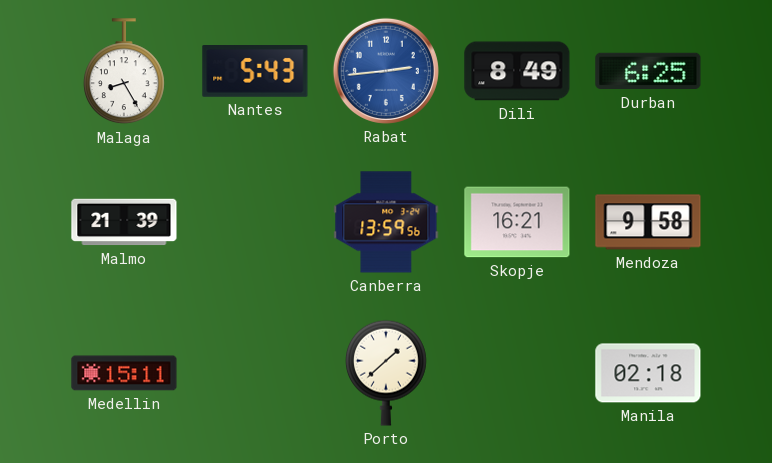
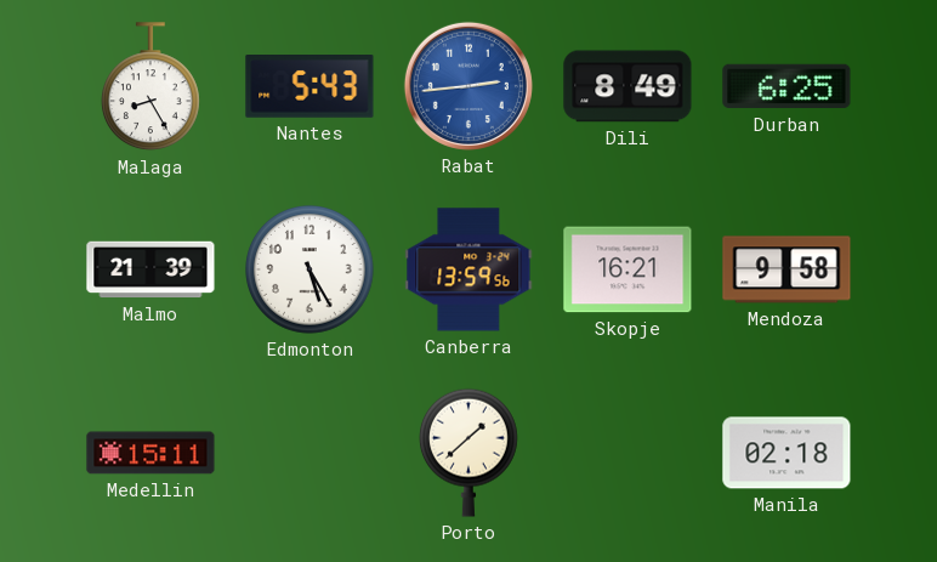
Edmonton: none -> 5:25
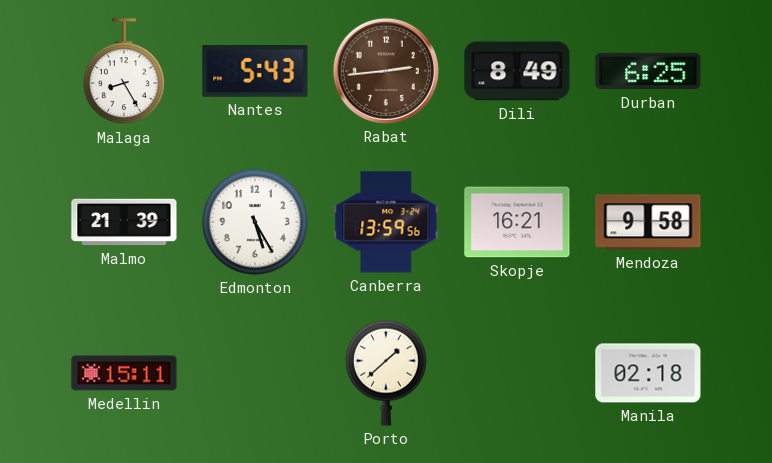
Rabat dial: blue -> brown
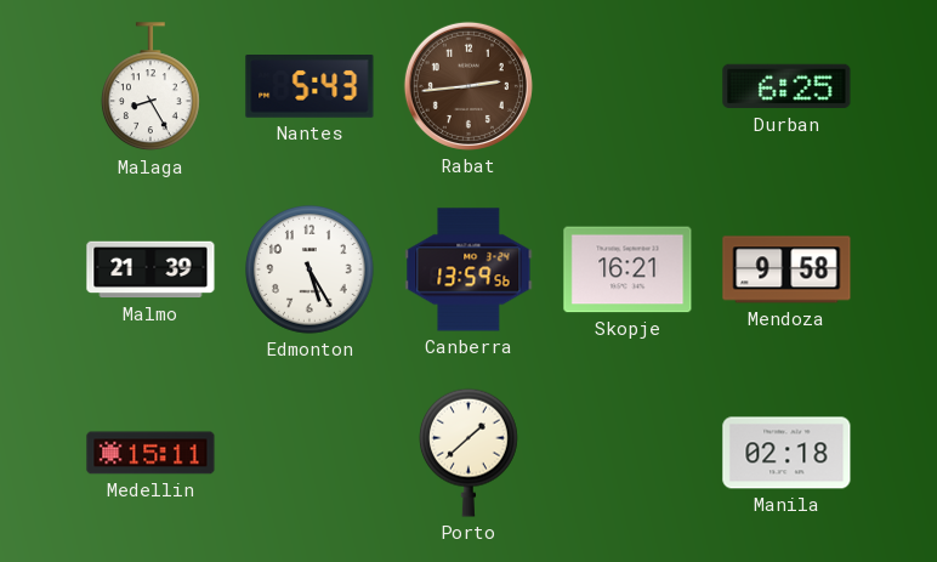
Dili: 8:49 -> none
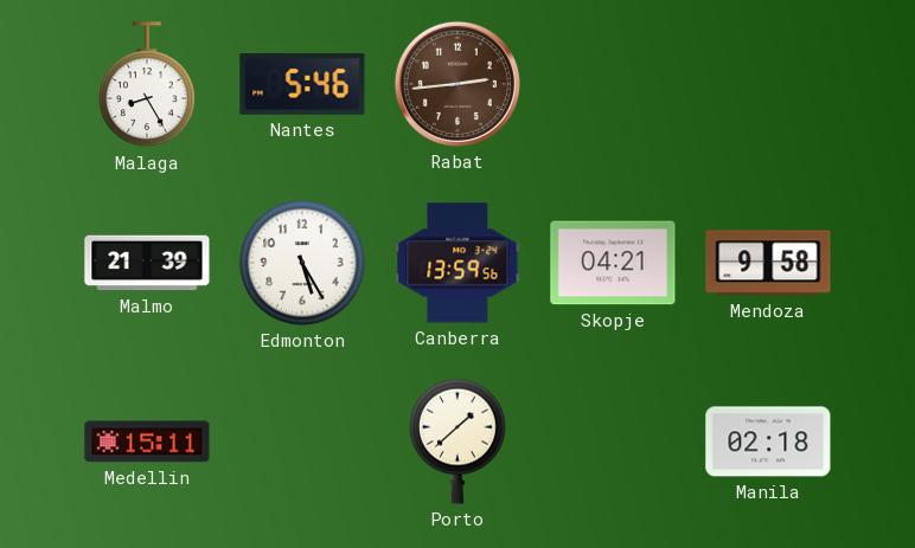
Nantes: 5:43 -> 5:46
Durban: 6:25 -> none
Skopje: 16:21 -> 04:21
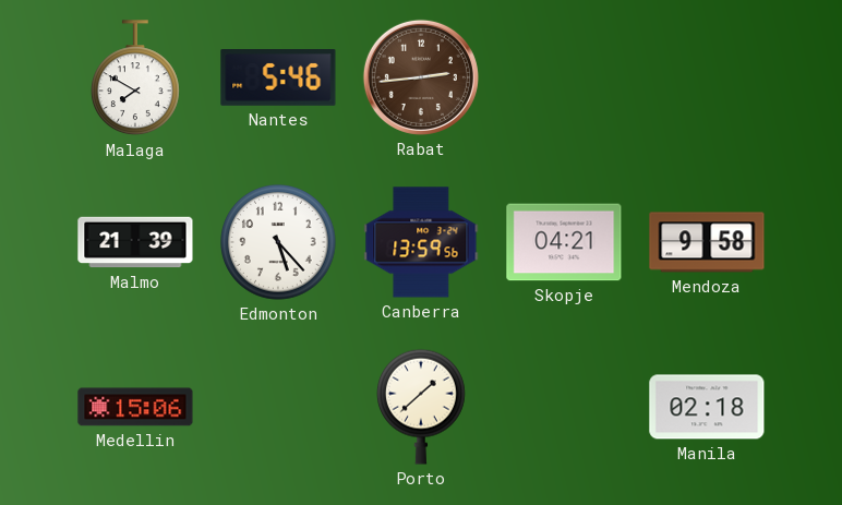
Malaga: 8:25 -> 7:50
Edmonton: 5:25 -> 5:23
Medellin: 15:11 -> 15:06
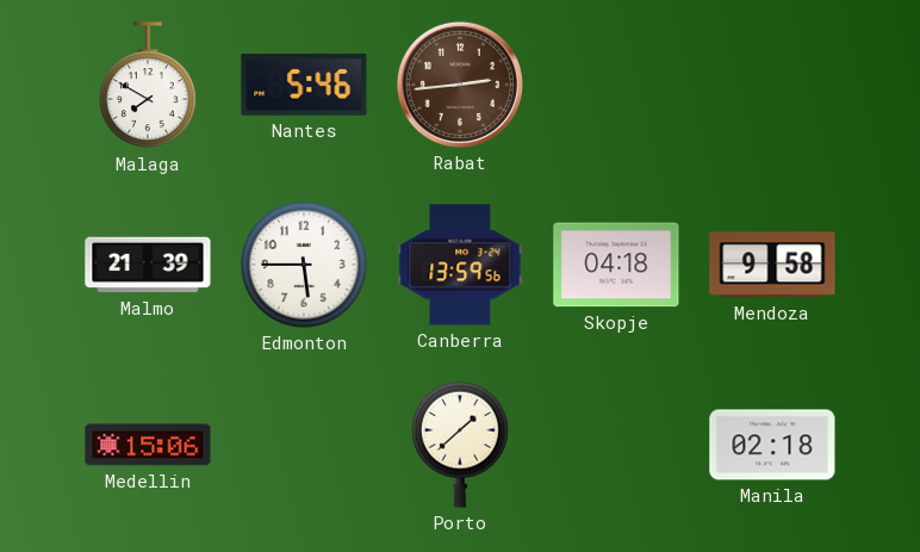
Edmonton: 5:23 -> 5:45
Skopje: 04:21 -> 04:18
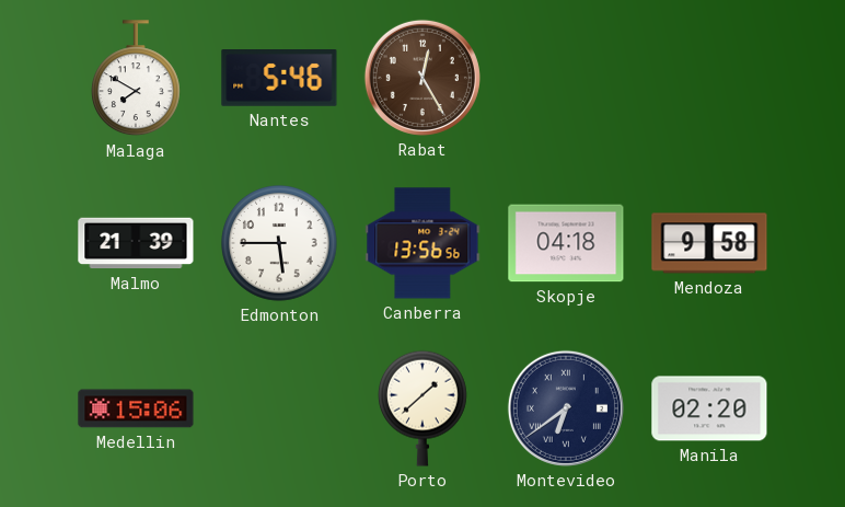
Rabat: 2:44 -> 12:25
Canberra: 13:59 -> 13:56
Montevideo: none -> 6:39
Manila: 02:18 -> 02:20
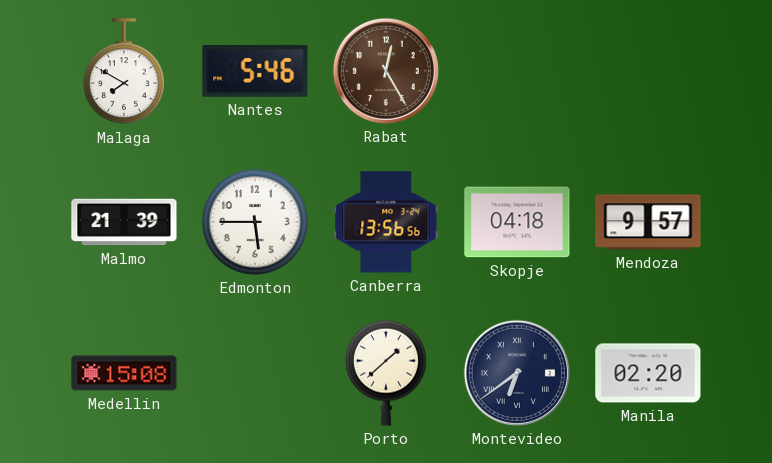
Mendoza: 9:58 -> 9:57
Medellin: 15:06 -> 15:08
